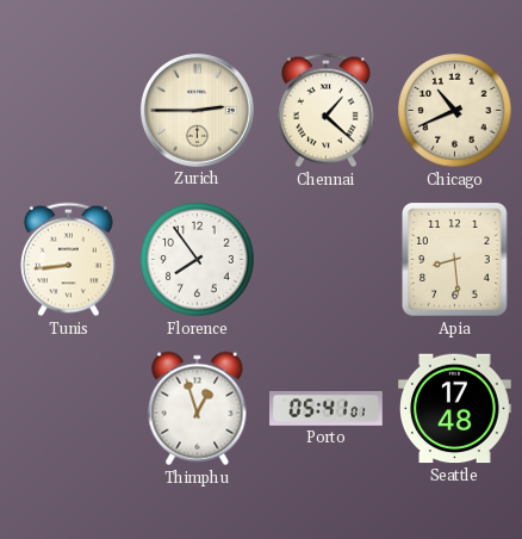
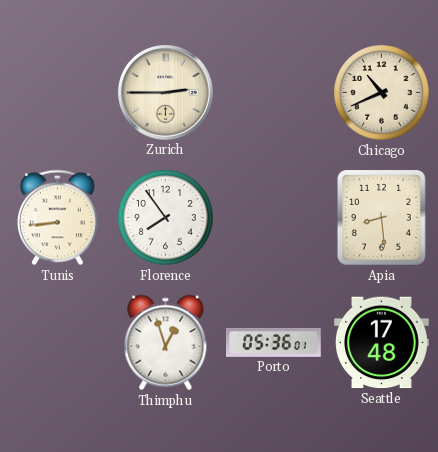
Chennai: 1:22 -> none
Porto: 05:41 -> 05:36
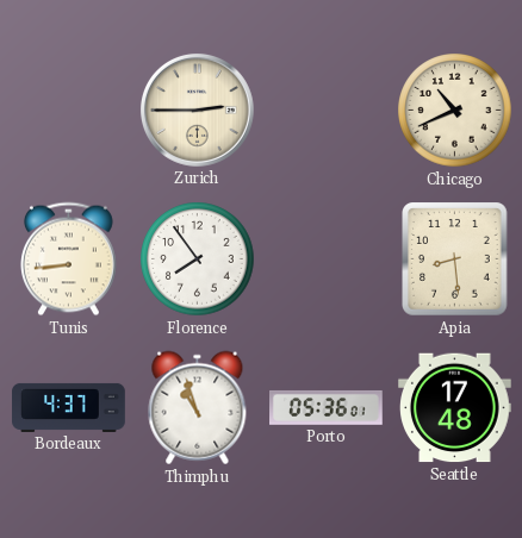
Bordeaux: none -> 4:37
Thimphu: 12:57 -> 10:57
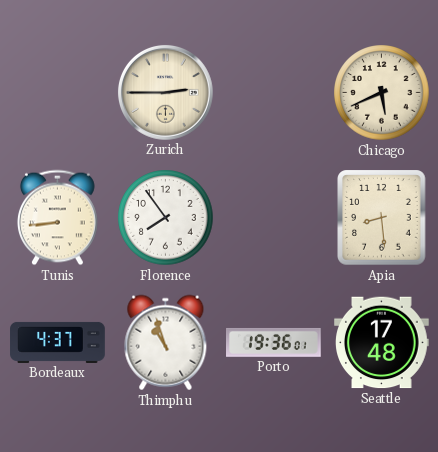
Chicago: 10:41 -> 5:41
Porto: 05:36 -> 19:36
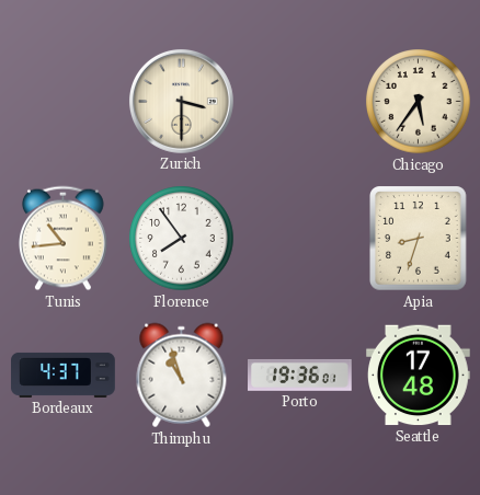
Zurich: 2:45 -> 3:30
Chicago: 5:41 -> 5:36
Tunis: 8:44 -> 10:44
Apia: 8:29 -> 8:33
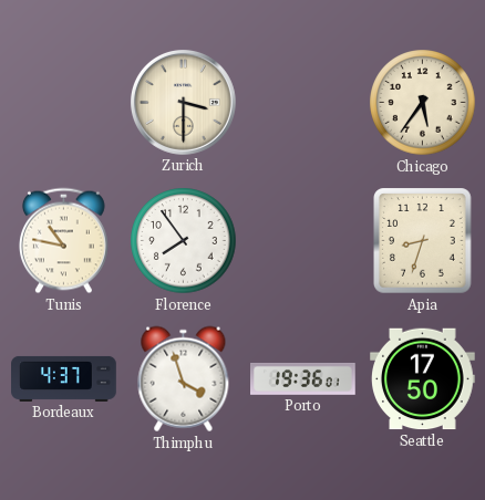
Tunis: 10:44 -> 10:47
Thimphu: 10:57 -> 3:57
Seattle: 17:48 -> 17:50
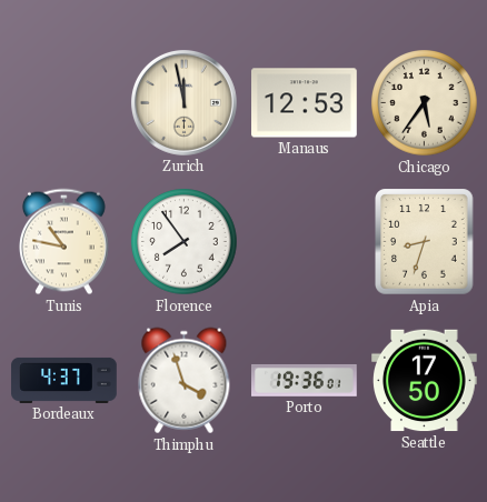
Zurich: 3:30 -> 11:58
Manaus: none -> 12:53
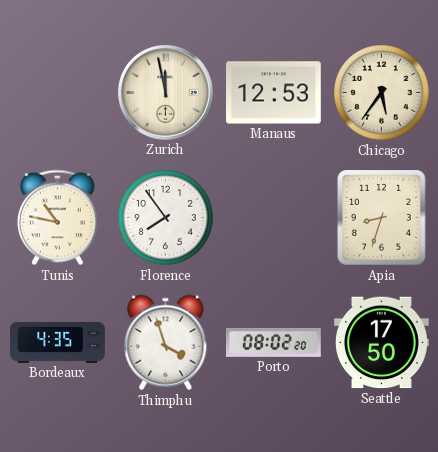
Bordeaux: 4:37 -> 4:35
Porto: 19:36 -> 08:02
